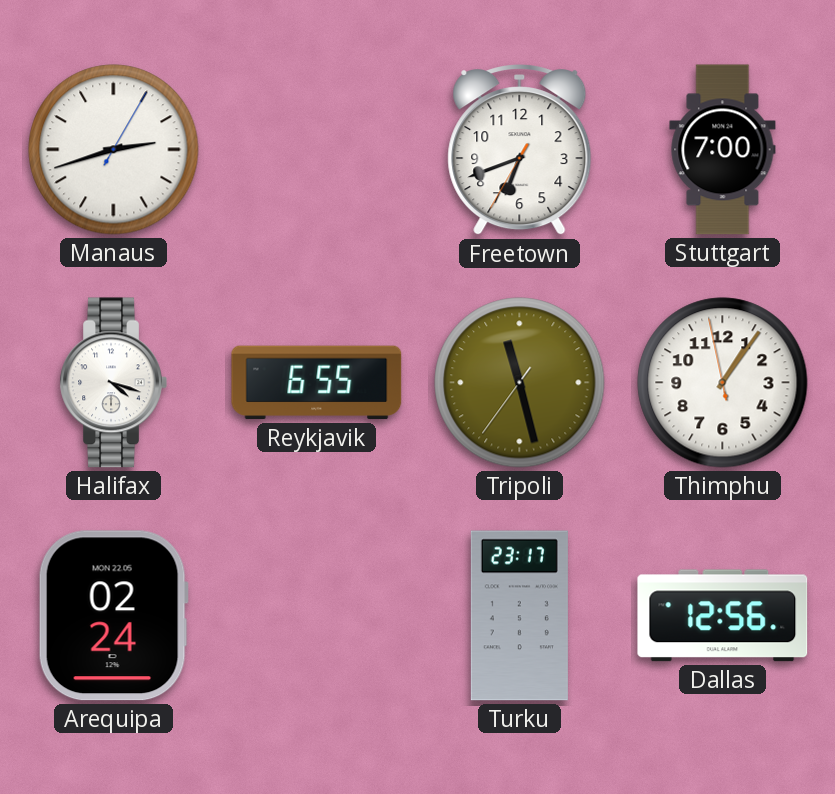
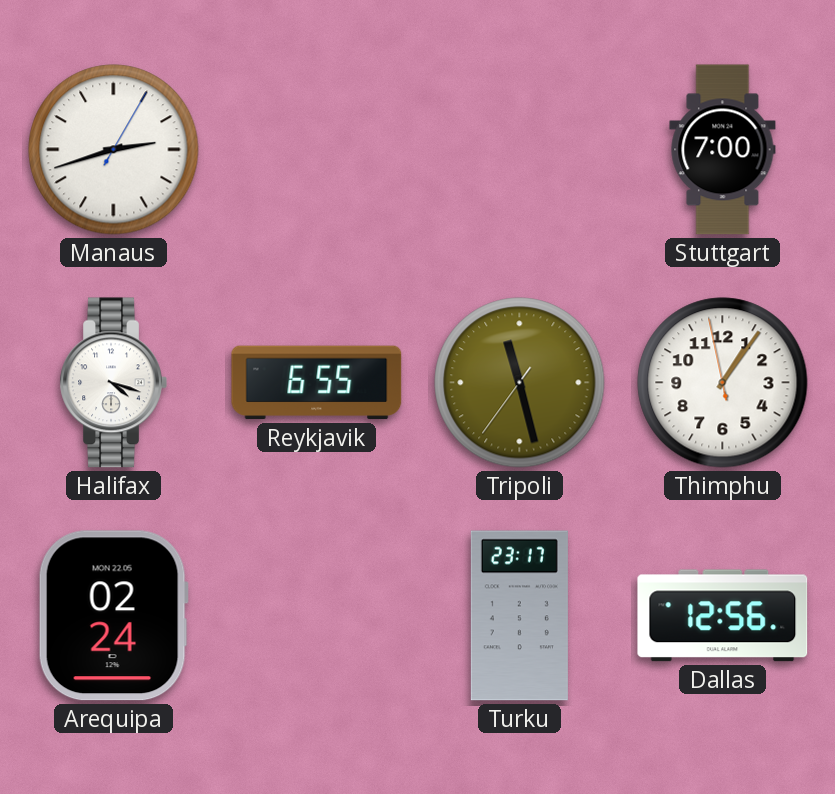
Freetown: 6:41 -> none
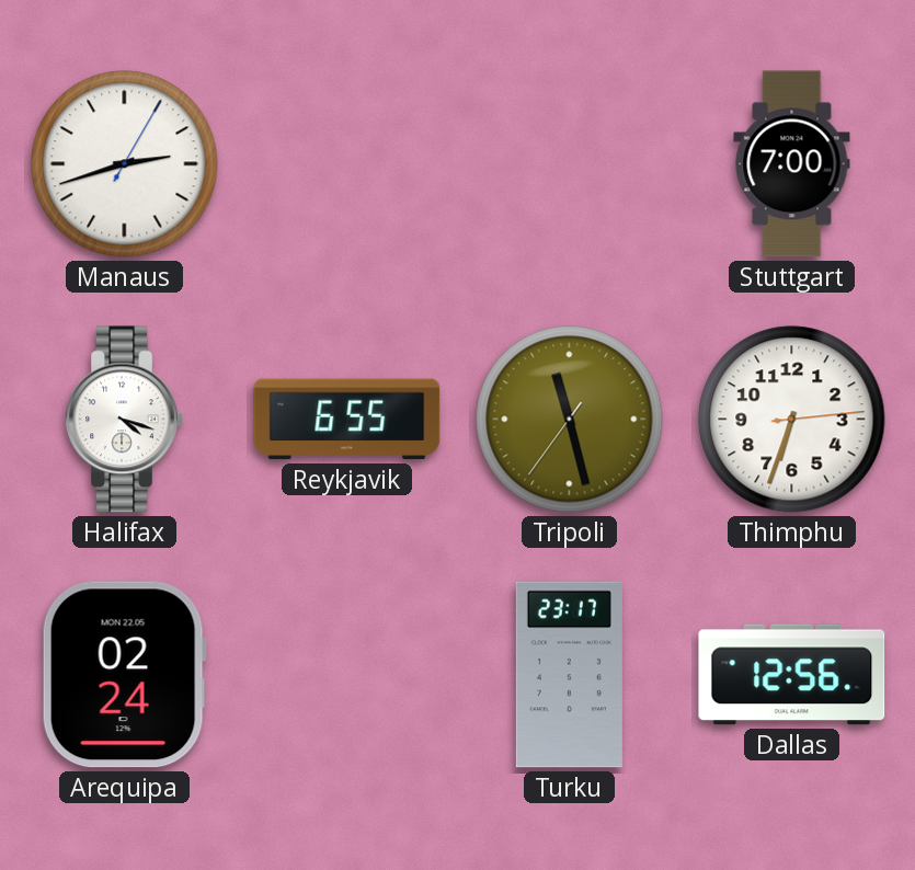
Thimphu: 1:05 -> 6:33
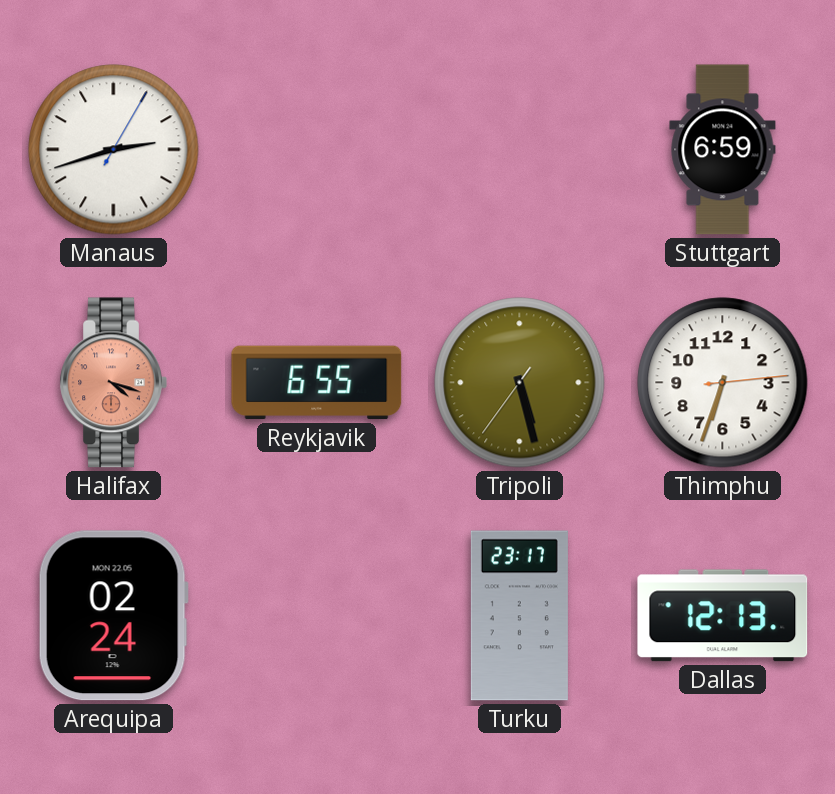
Stuttgart: 7:00 -> 6:59
Halifax dial: white -> salmon
Tripoli: 11:27 -> 5:27
Dallas: 12:56 -> 12:13
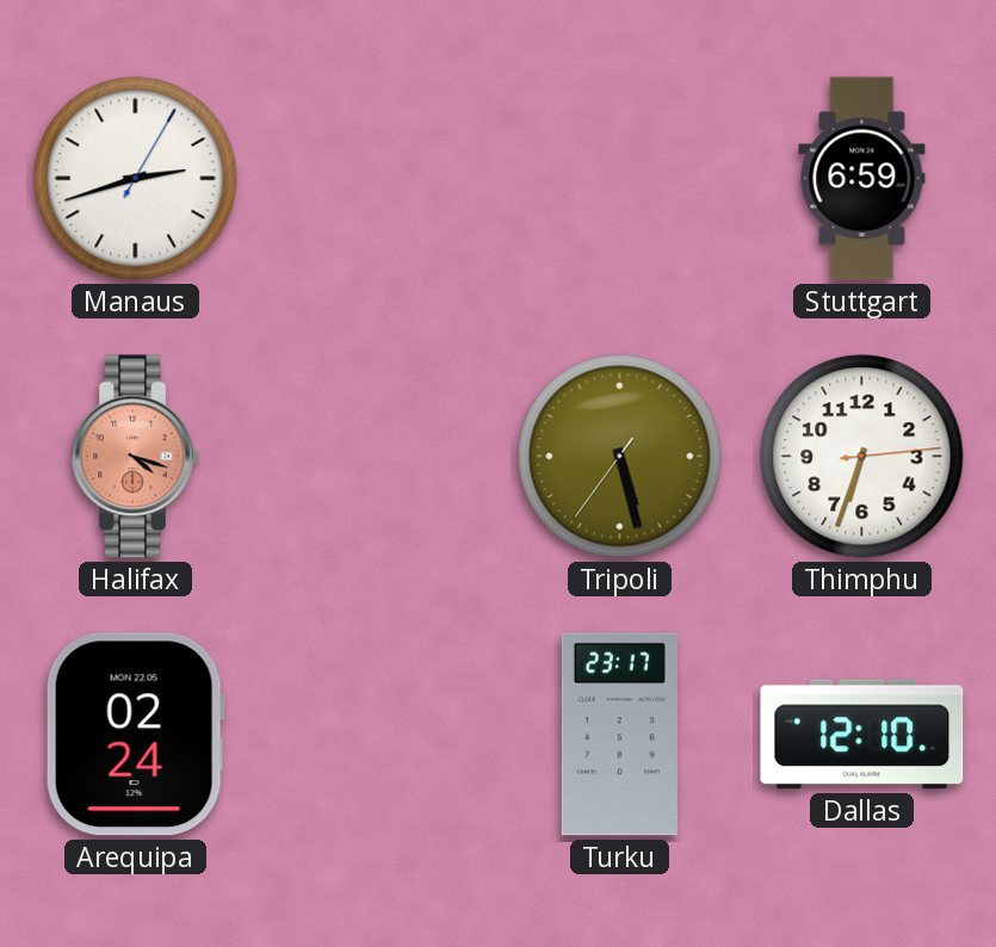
Reykjavik: 6:55 -> none
Dallas: 12:13 -> 12:10
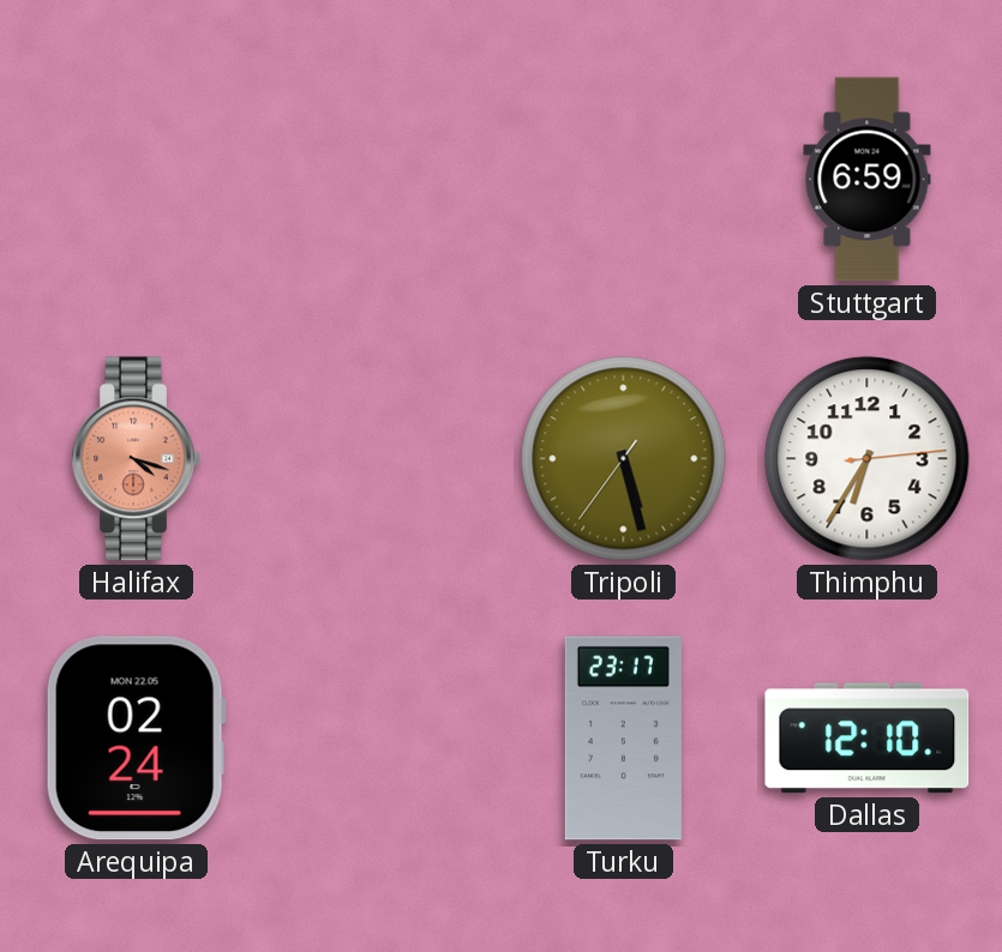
Manaus: 2:42 -> none
Thimphu: 6:33 -> 6:35
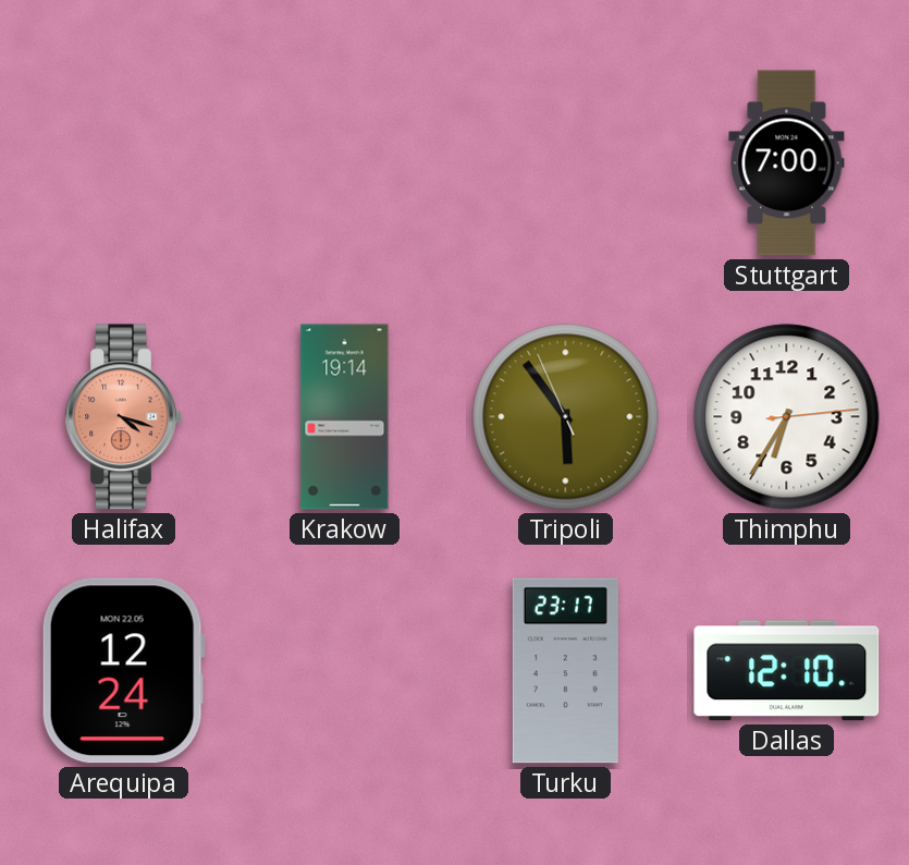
Stuttgart: 6:59 -> 7:00
Krakow: none -> 19:14
Tripoli: 5:27 -> 5:53
Arequipa: 02:24 -> 12:24
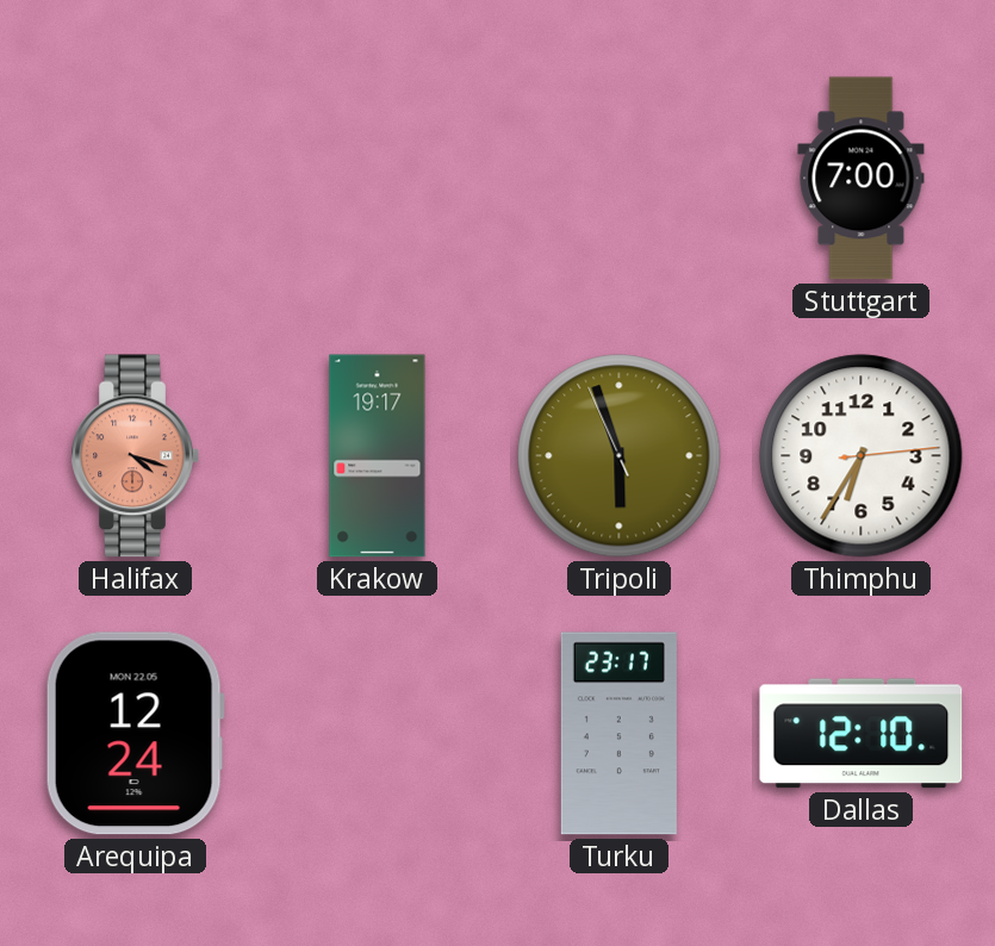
Krakow: 19:14 -> 19:17
Tripoli: 5:53 -> 5:56
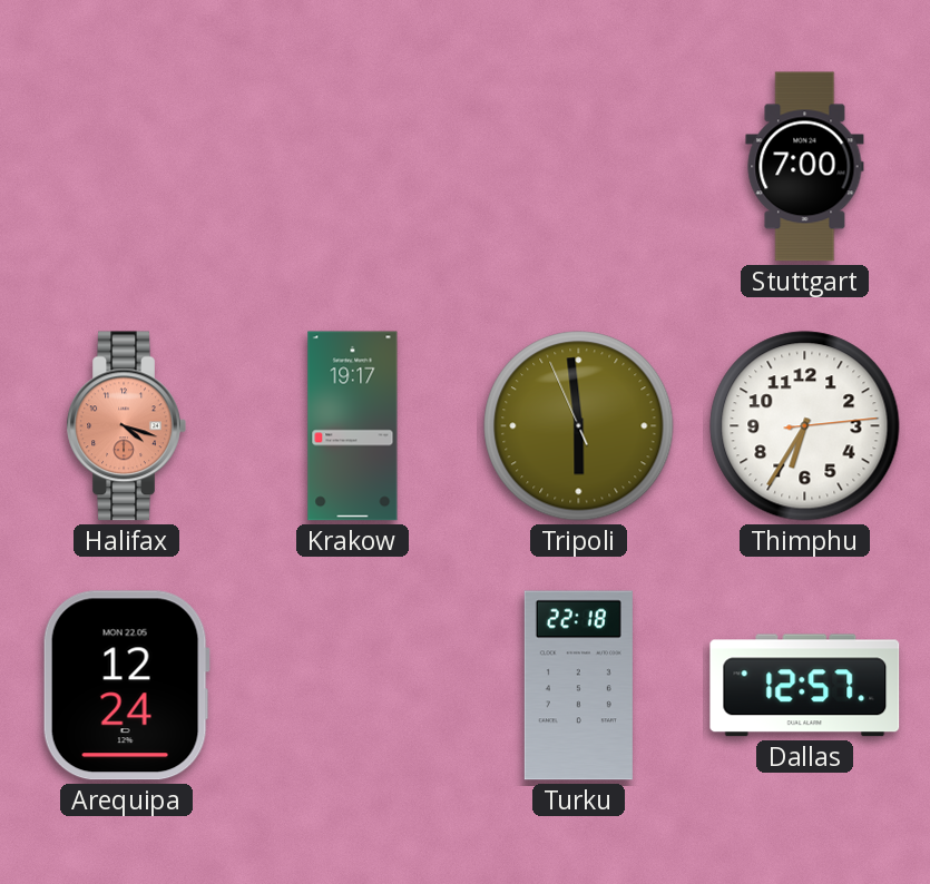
Tripoli: 5:56 -> 5:58
Turku: 23:17 -> 22:18
Dallas: 12:10 -> 12:57
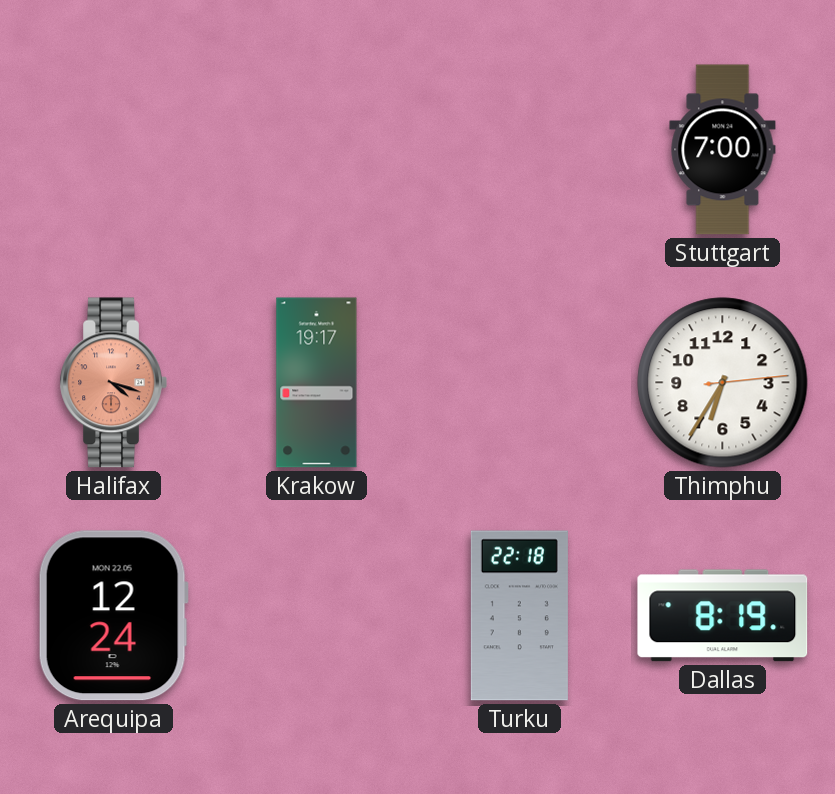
Tripoli: 5:58 -> none
Dallas: 12:57 -> 8:19
